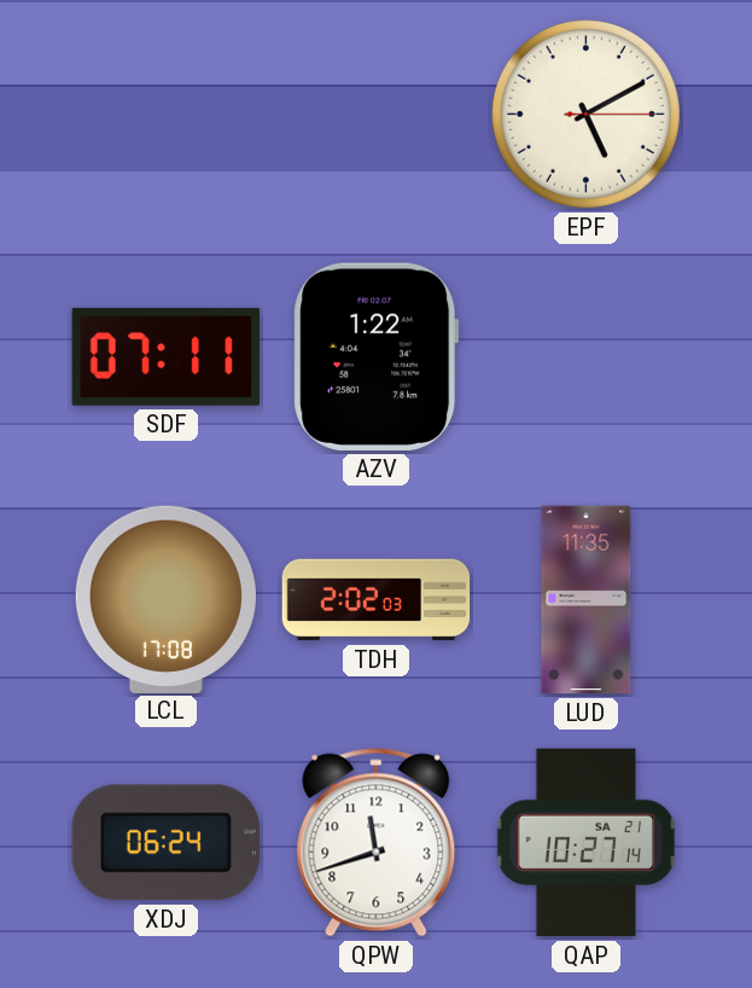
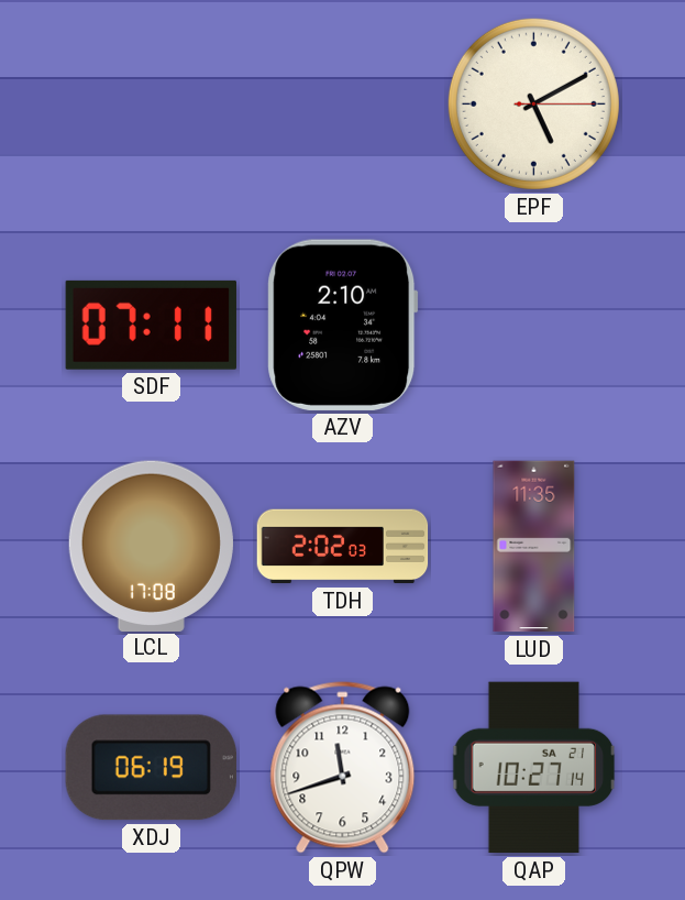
AZV: 1:22 -> 2:10
XDJ: 06:24 -> 06:19
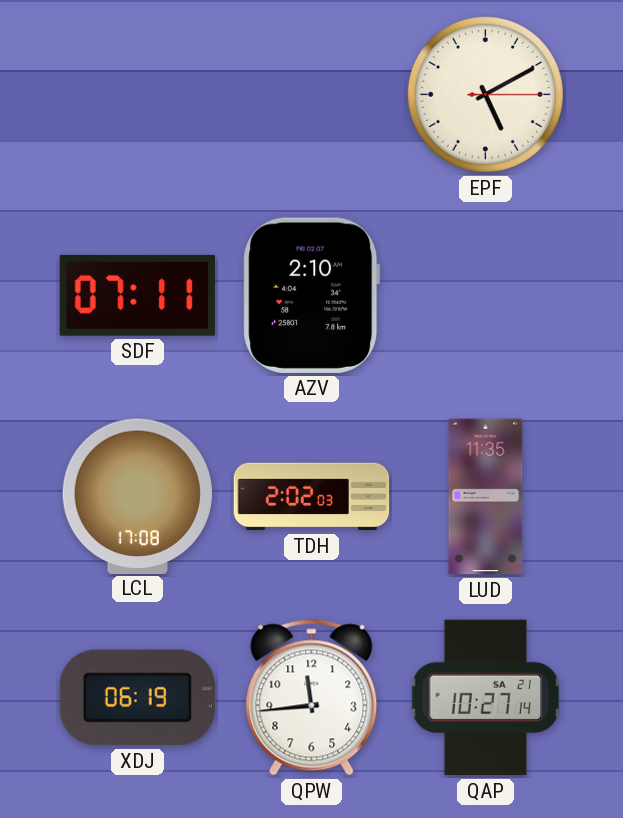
QPW: 11:42 -> 11:44
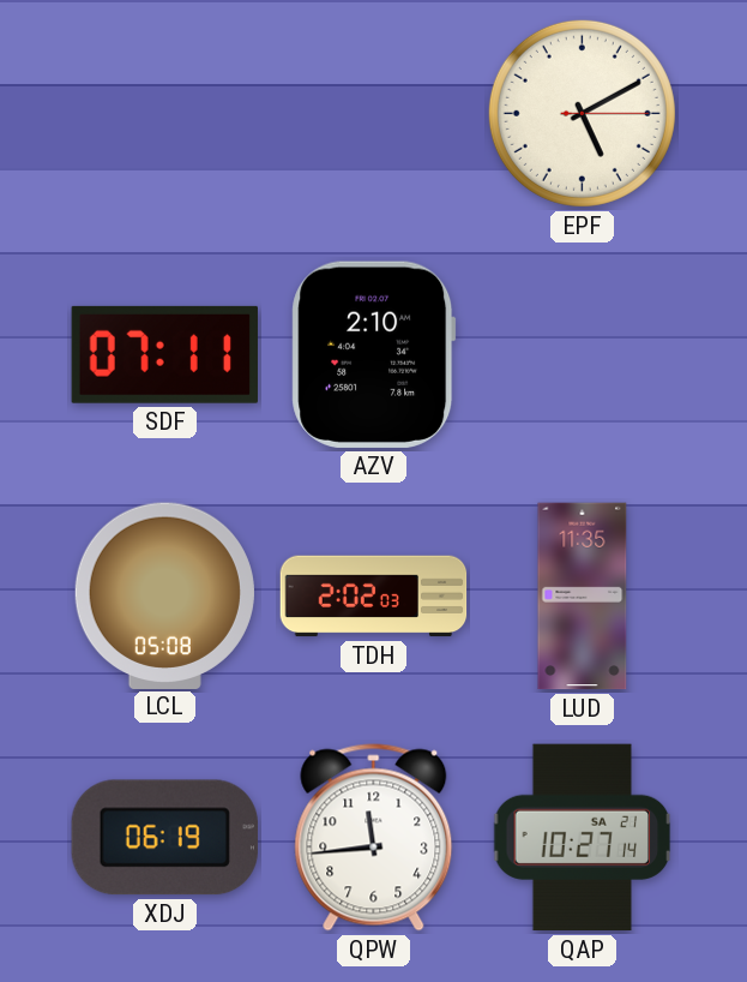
LCL: 17:08 -> 05:08
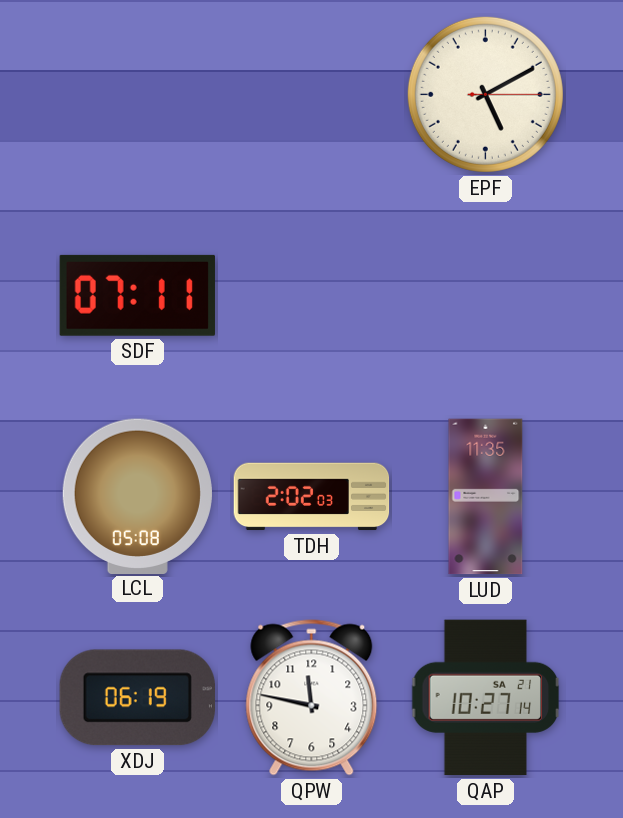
AZV: 2:10 -> none
QPW: 11:44 -> 11:47
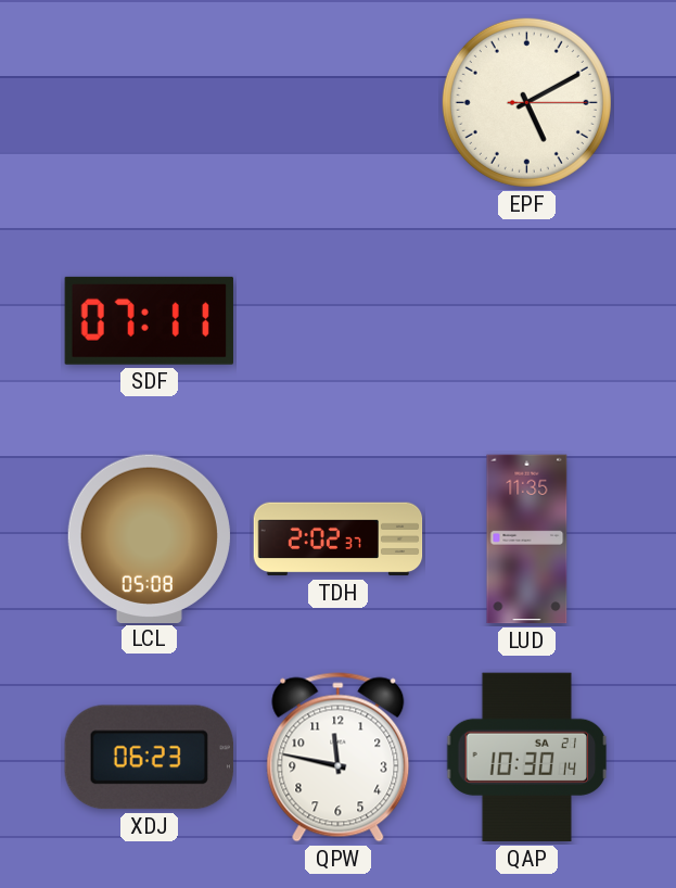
TDH: 2:02:03 -> 2:02:37
XDJ: 06:19 -> 06:23
QAP: 10:27 -> 10:30
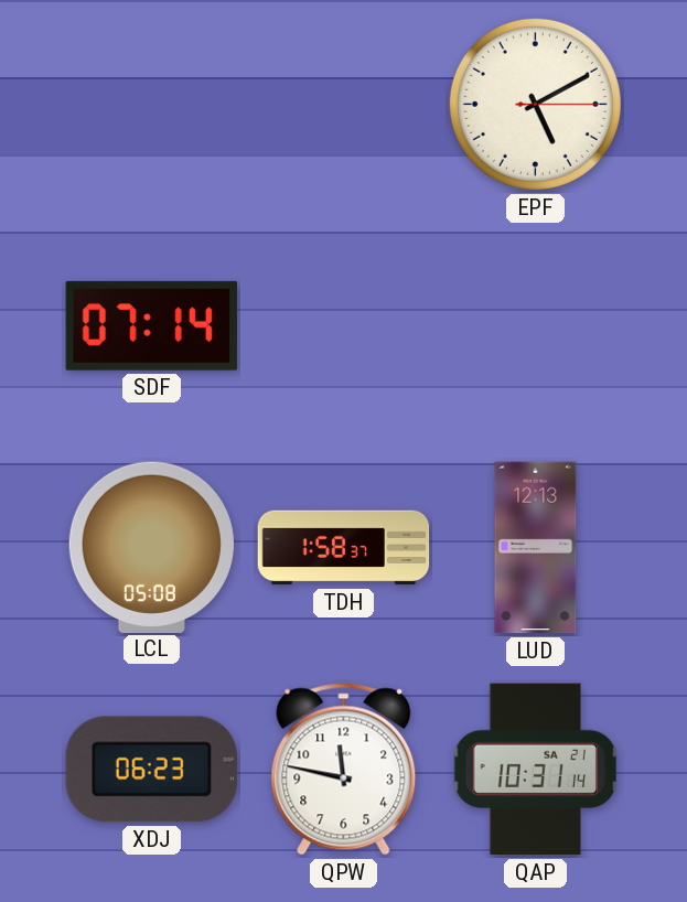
SDF: 07:11 -> 07:14
TDH: 2:02 -> 1:58
LUD: 11:35 -> 12:13
QAP: 10:30 -> 10:31
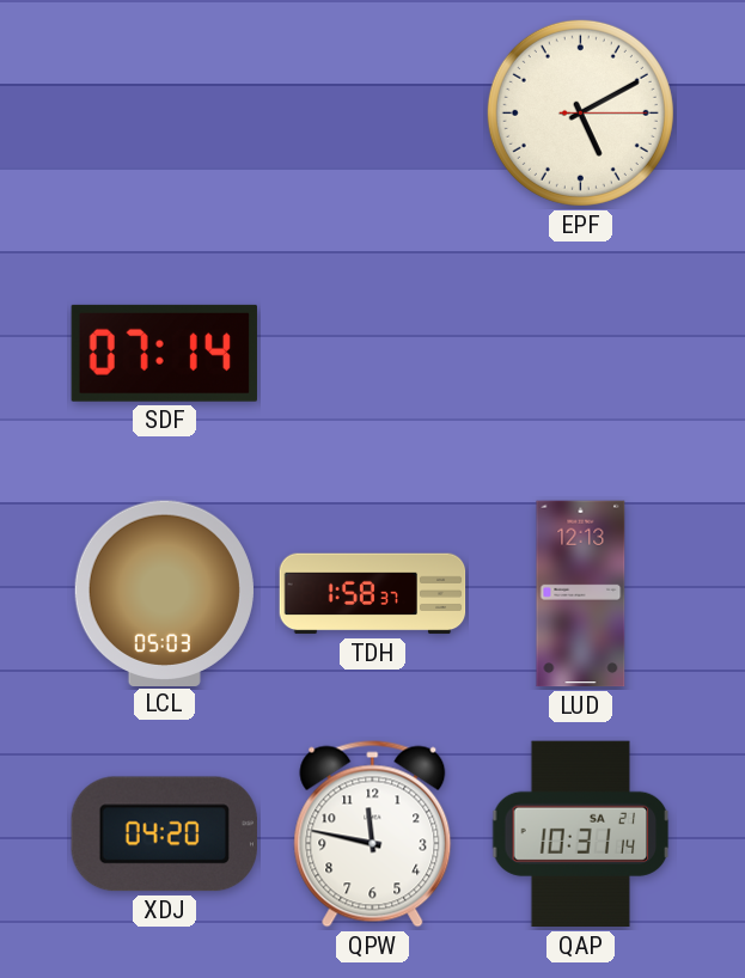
LCL: 05:08 -> 05:03
XDJ: 06:23 -> 04:20
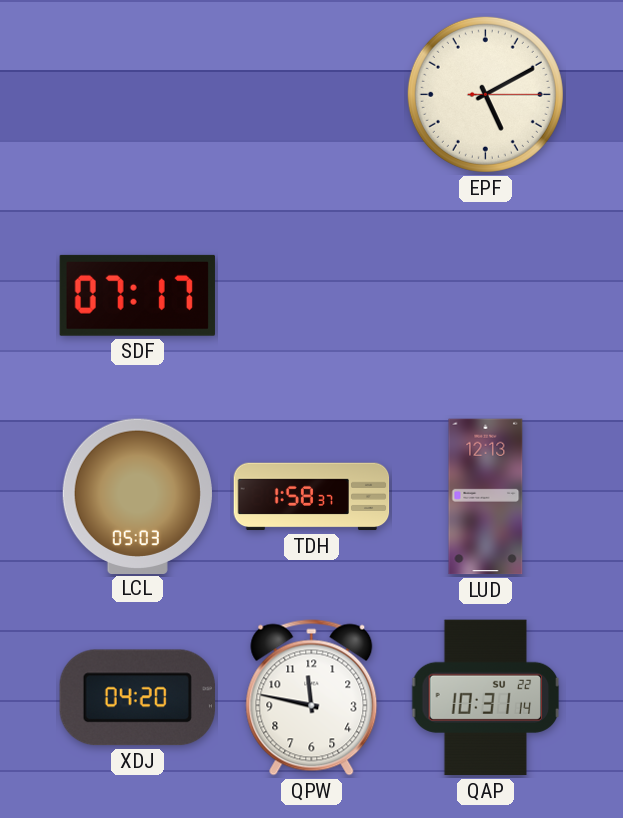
SDF: 07:14 -> 07:17
QAP date: SA 21 -> SU 22
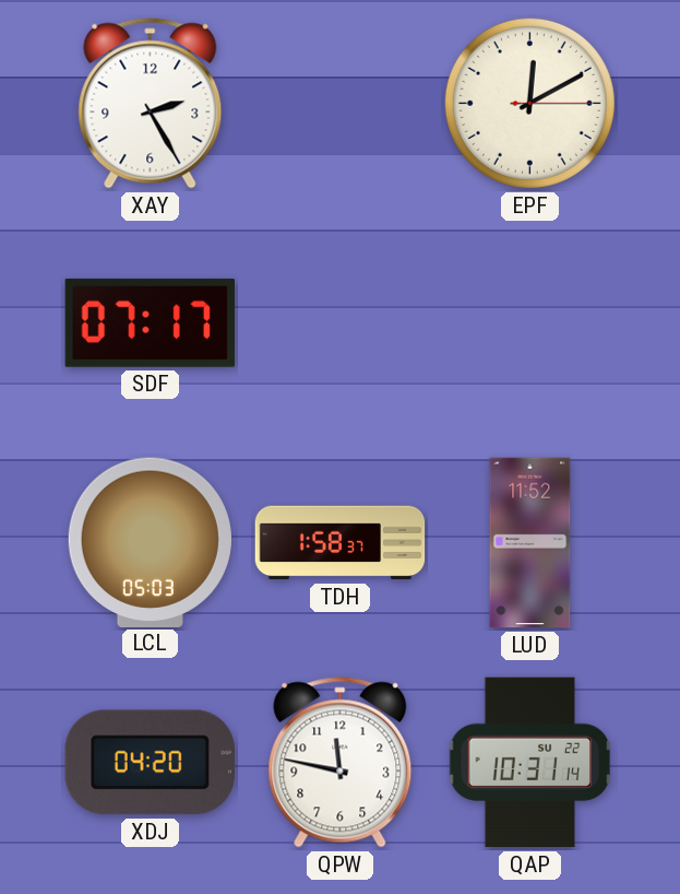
XAY: none -> 2:25
EPF: 5:10 -> 12:10
LUD: 12:13 -> 11:52
